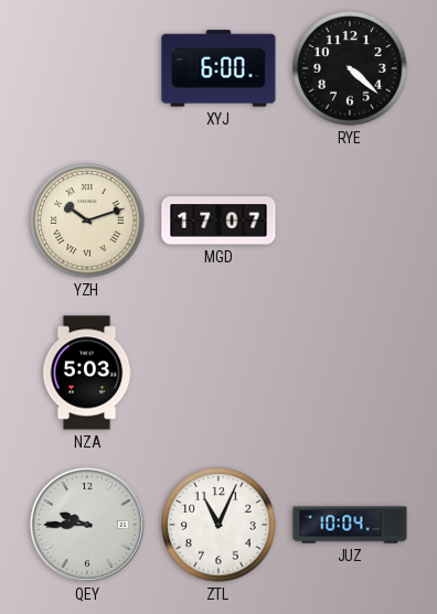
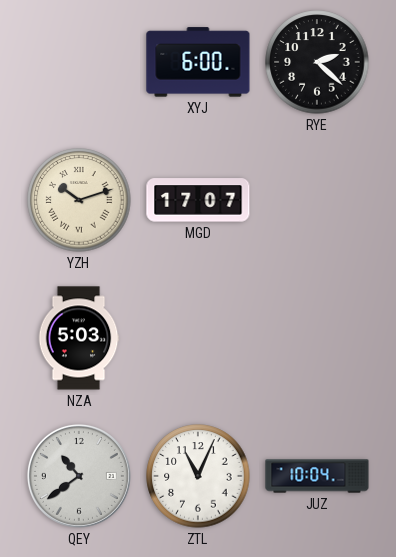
RYE: 4:22 -> 2:22
QEY: 9:45 -> 10:39
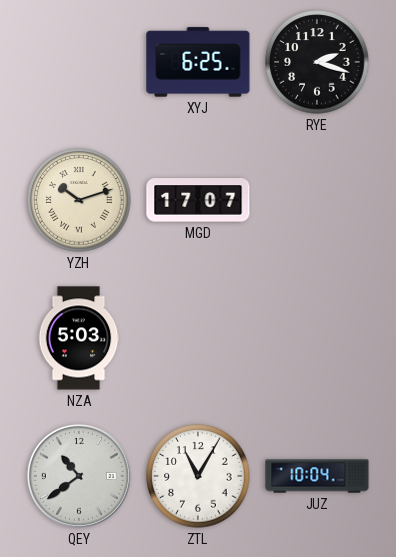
XYJ: 6:00 -> 6:25
RYE: 2:22 -> 2:18
ZTL: 11:04 -> 11:05
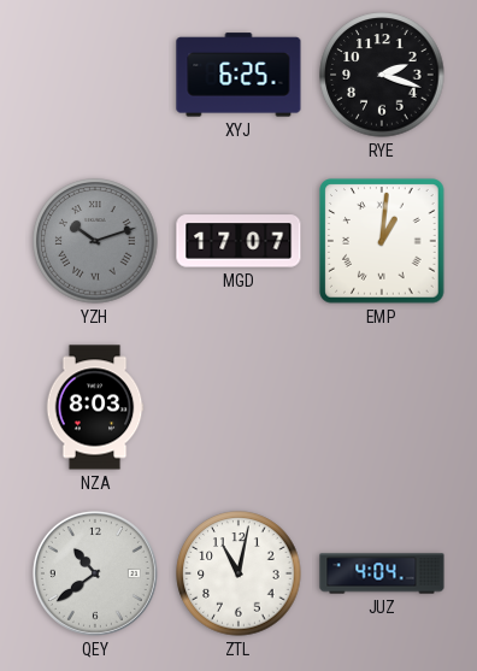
YZH dial: cream -> grey
EMP: none -> 1:01
NZA: 5:03 -> 8:03
ZTL: 11:05 -> 11:02
JUZ: 10:04 -> 4:04
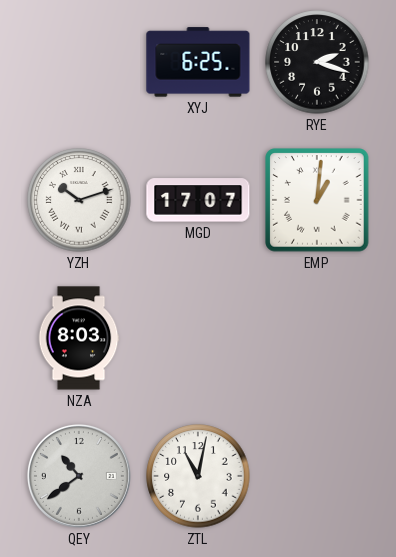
YZH dial: grey -> white
JUZ: 4:04 -> none
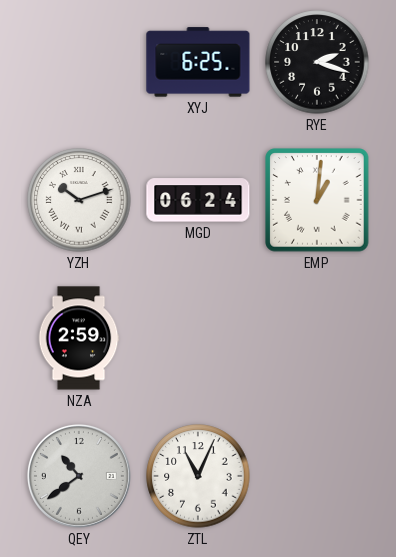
MGD: 17:07 -> 06:24
NZA: 8:03 -> 2:59
ZTL: 11:02 -> 11:04
